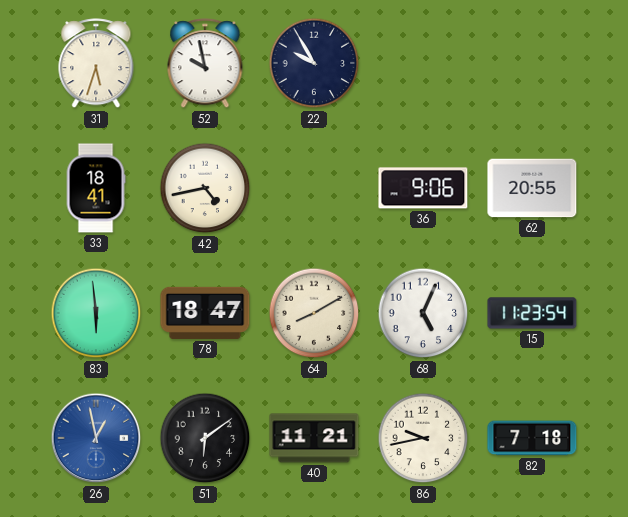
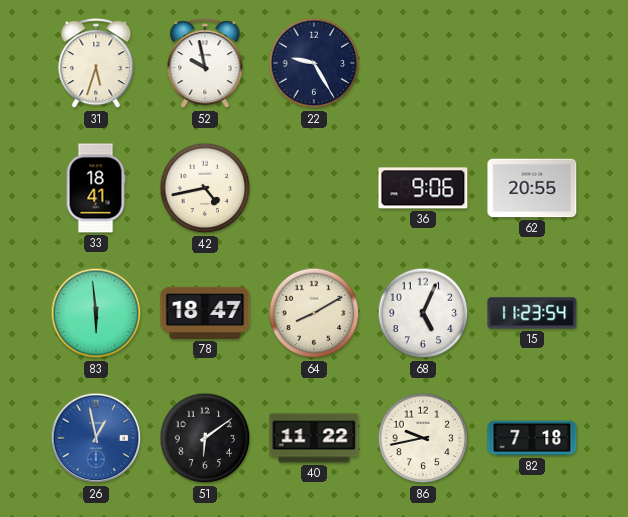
22: 9:55 -> 9:25
40: 11:21 -> 11:22
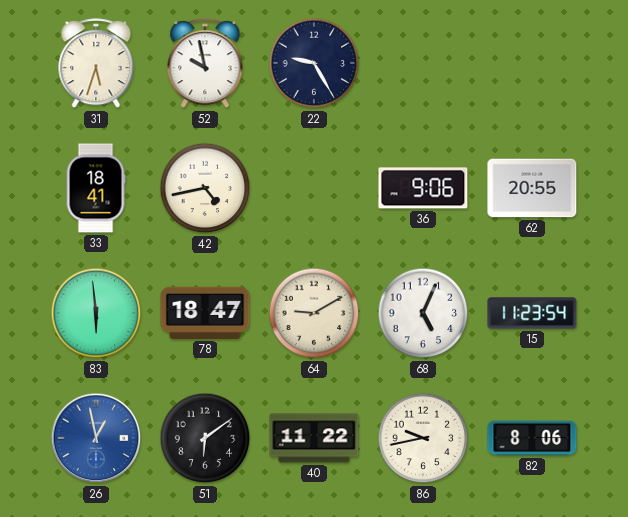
64: 8:10 -> 9:10
82: 7:18 -> 8:06
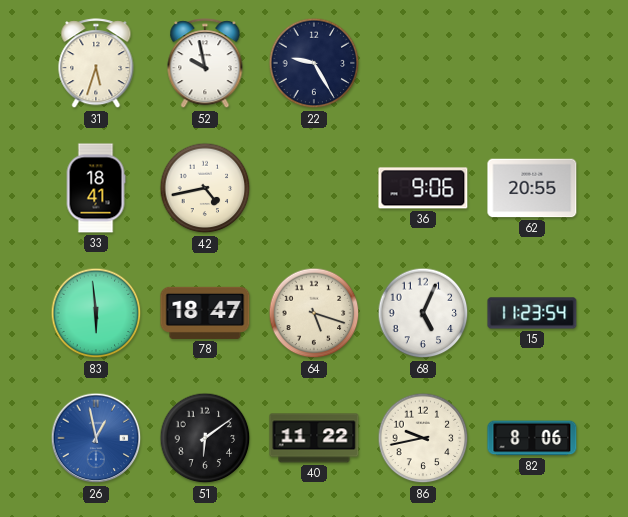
64: 9:10 -> 5:18
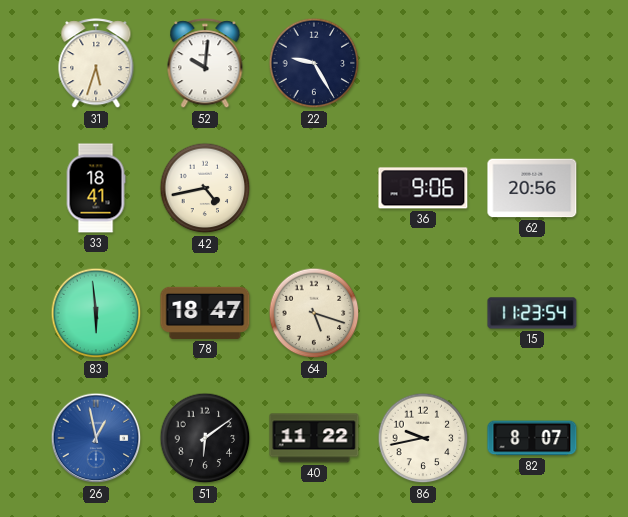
52: 9:58 -> 10:01
62: 20:55 -> 20:56
68: 5:04 -> none
82: 8:06 -> 8:07
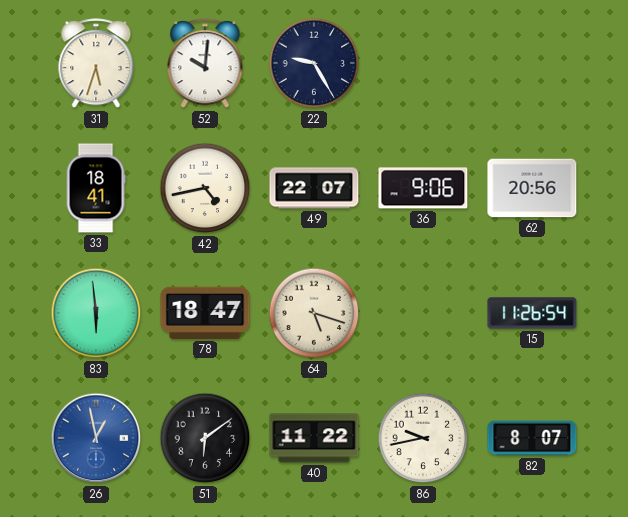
49: none -> 22:07
15: 11:23 -> 11:26
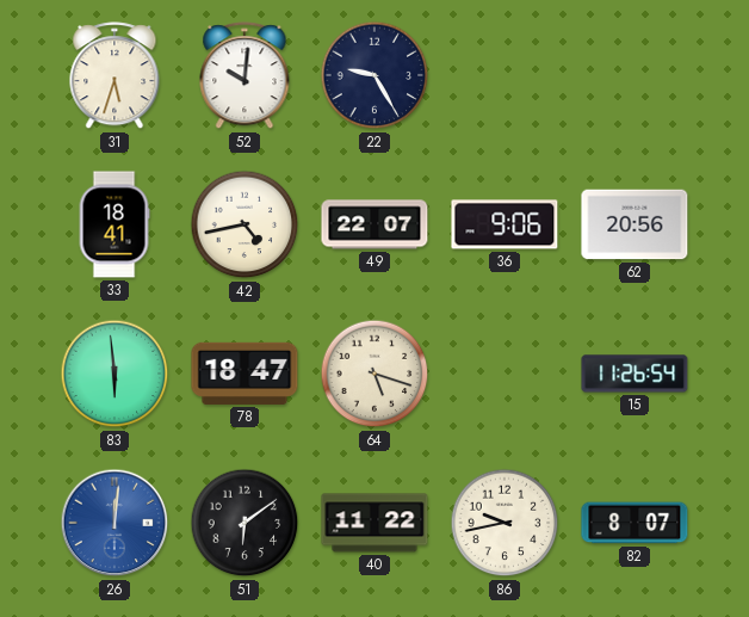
26: 12:58 -> 12:01
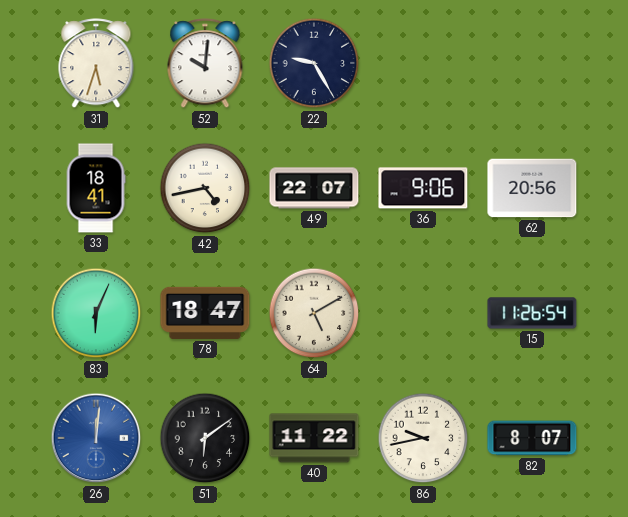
83: 5:59 -> 6:04
64: 5:18 -> 5:10
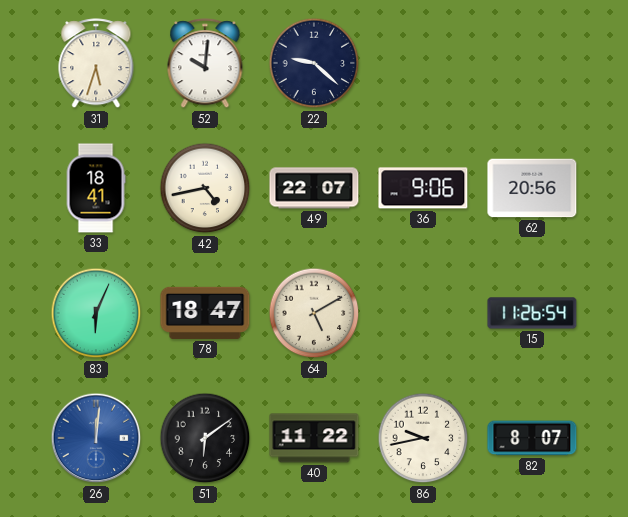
22: 9:25 -> 9:22
